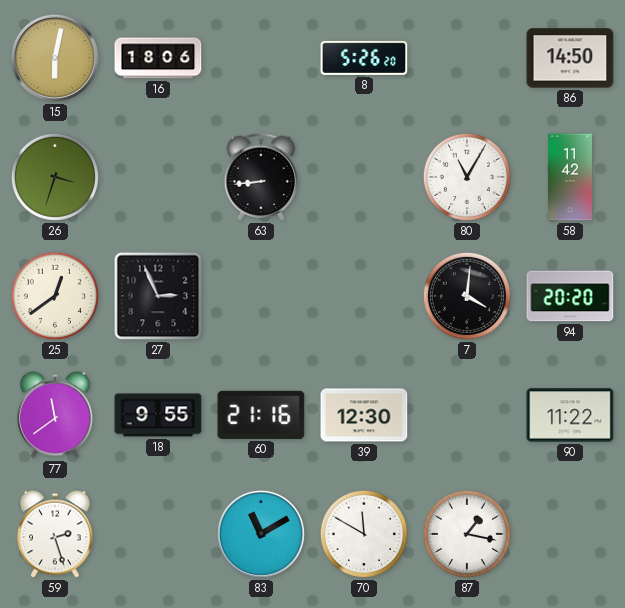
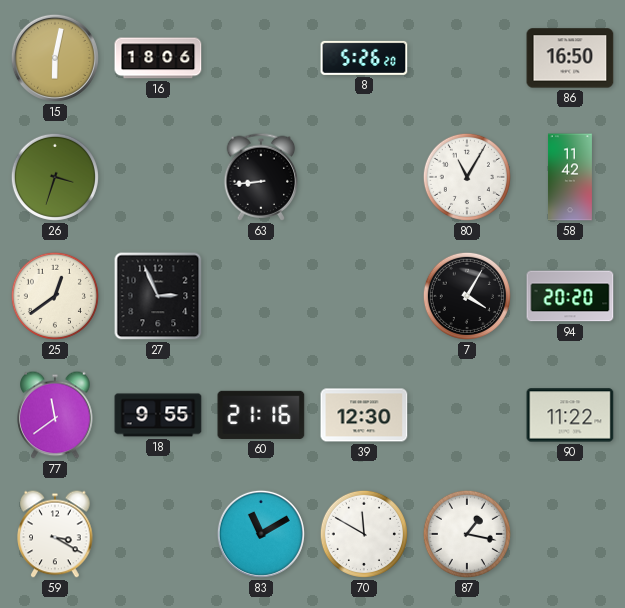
86: 14:50 -> 16:50
7: 4:01 -> 4:05
59: 2:27 -> 3:20
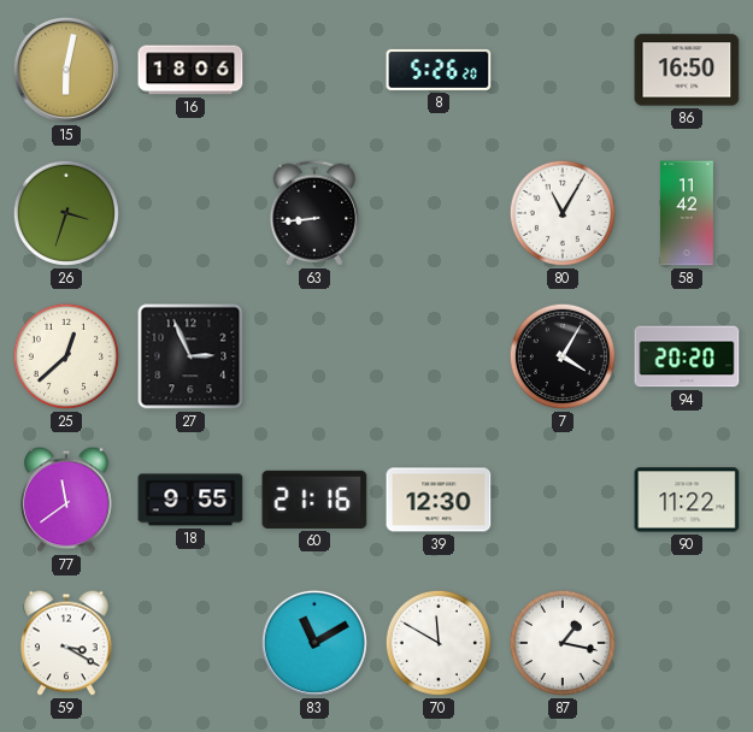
25: 12:39 -> 12:38
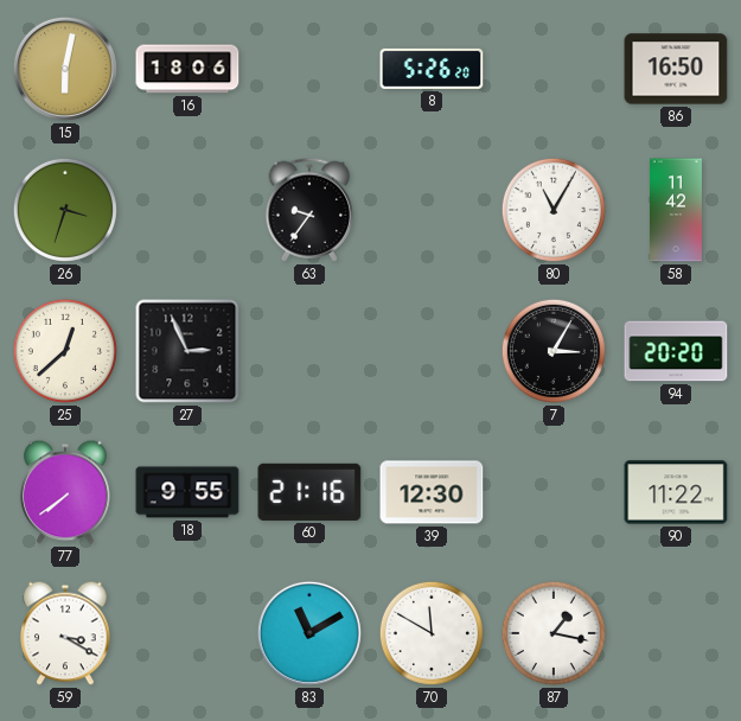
63: 8:44 -> 9:36
7: 4:05 -> 3:05
77: 11:39 -> 7:39
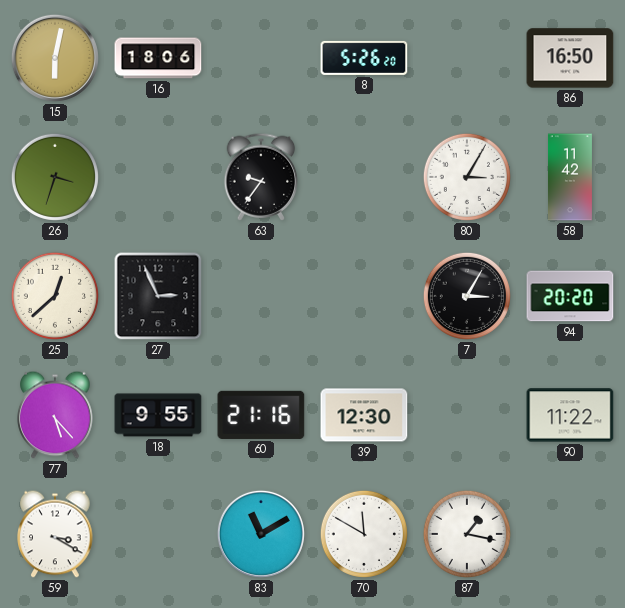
80: 11:05 -> 3:05
77: 7:39 -> 5:23
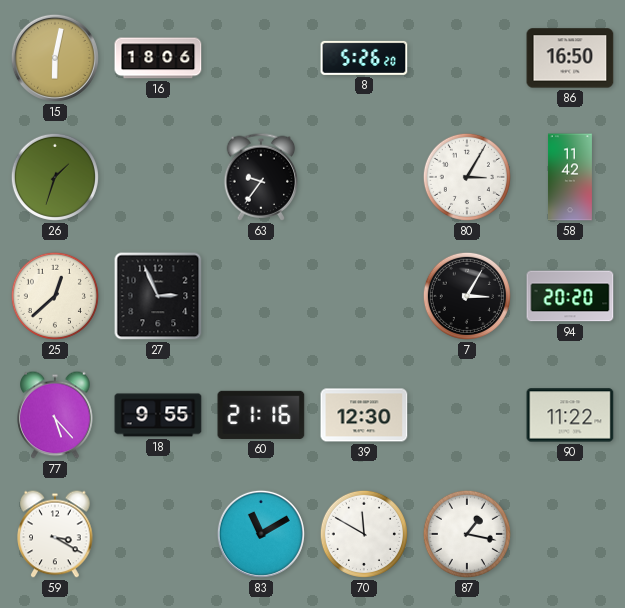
26: 3:33 -> 1:33
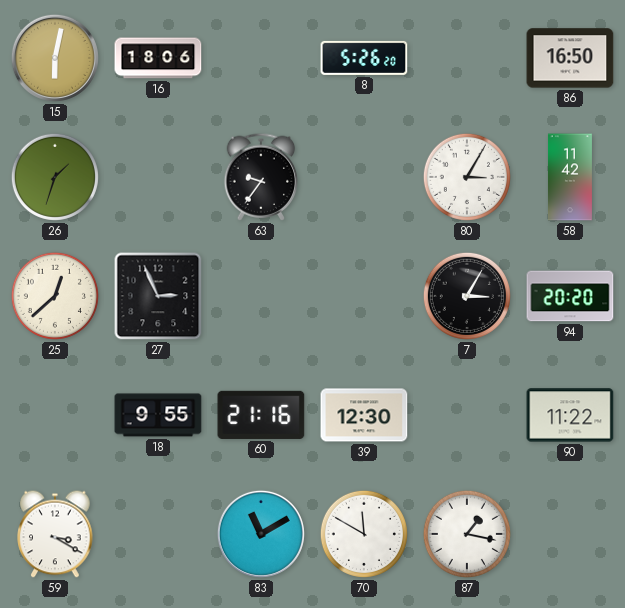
77: 5:23 -> none
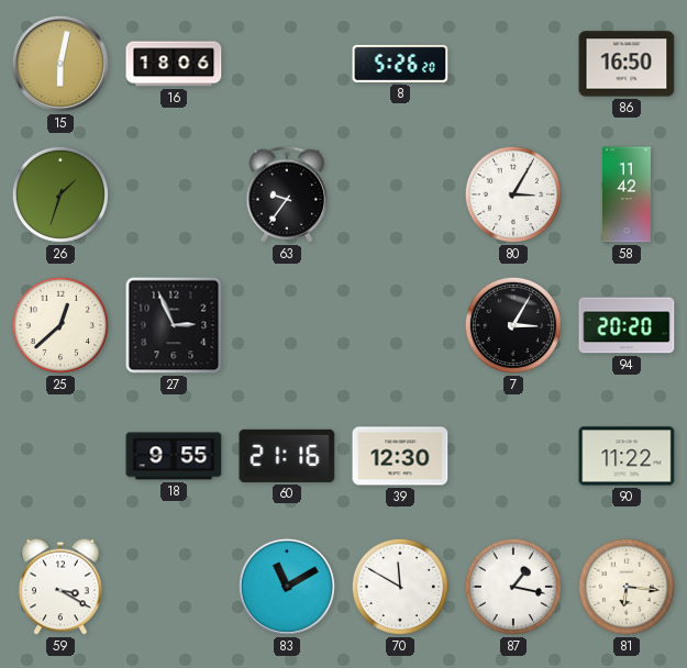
81: none -> 6:16
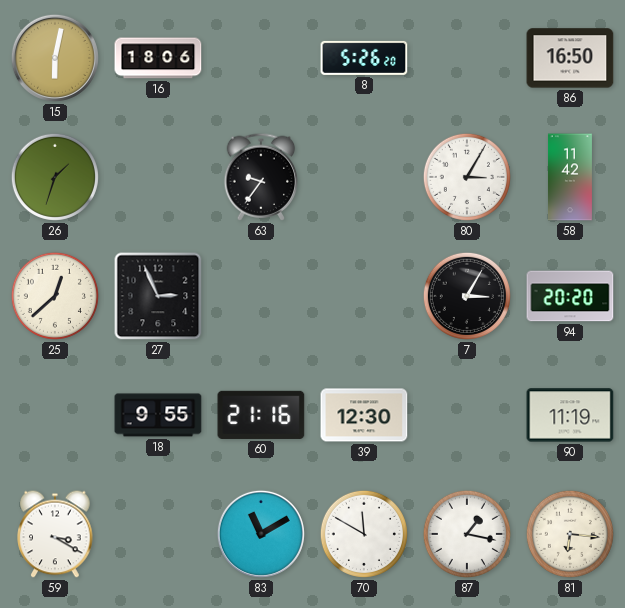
90: 11:22 -> 11:19
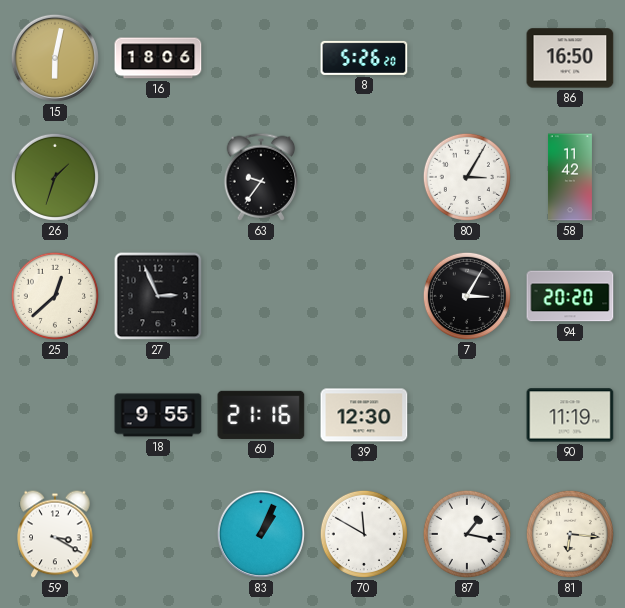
83: 11:10 -> 1:04
